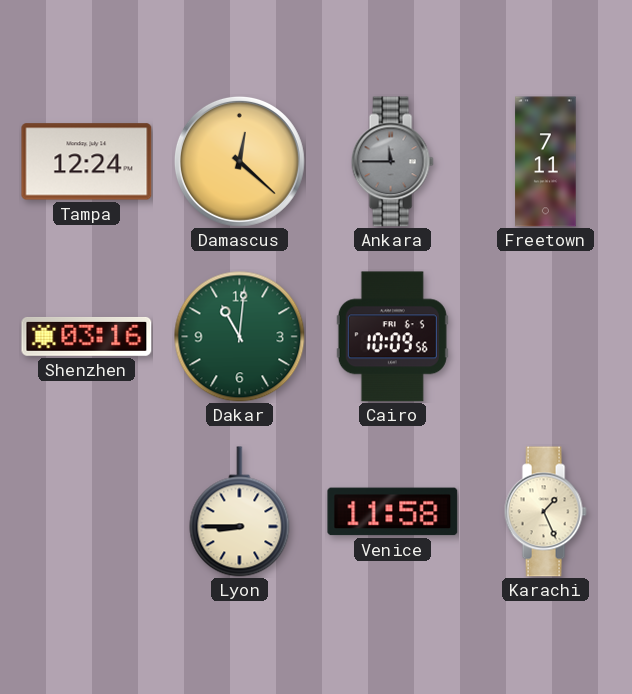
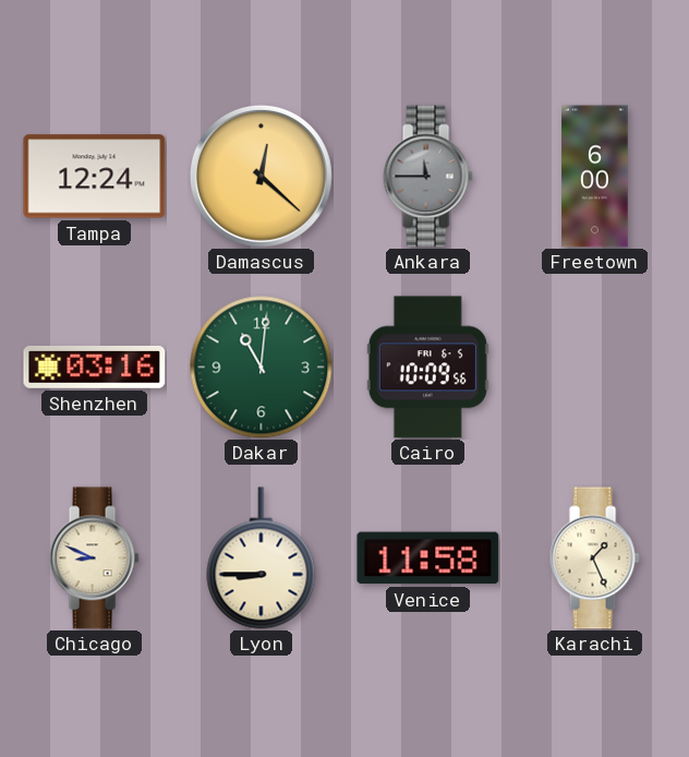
Freetown: 7:11 -> 6:00
Chicago: none -> 8:49
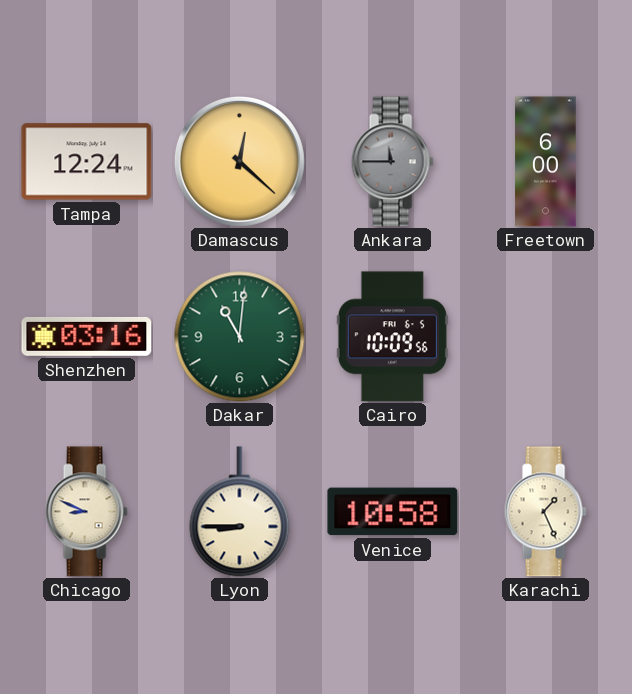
Venice: 11:58 -> 10:58
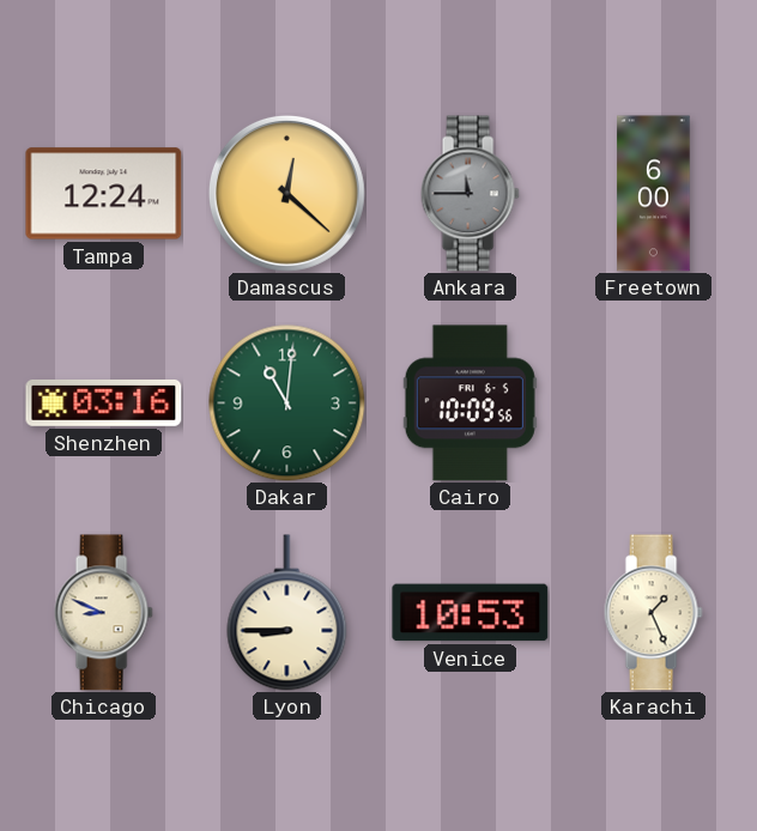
Venice: 10:58 -> 10:53
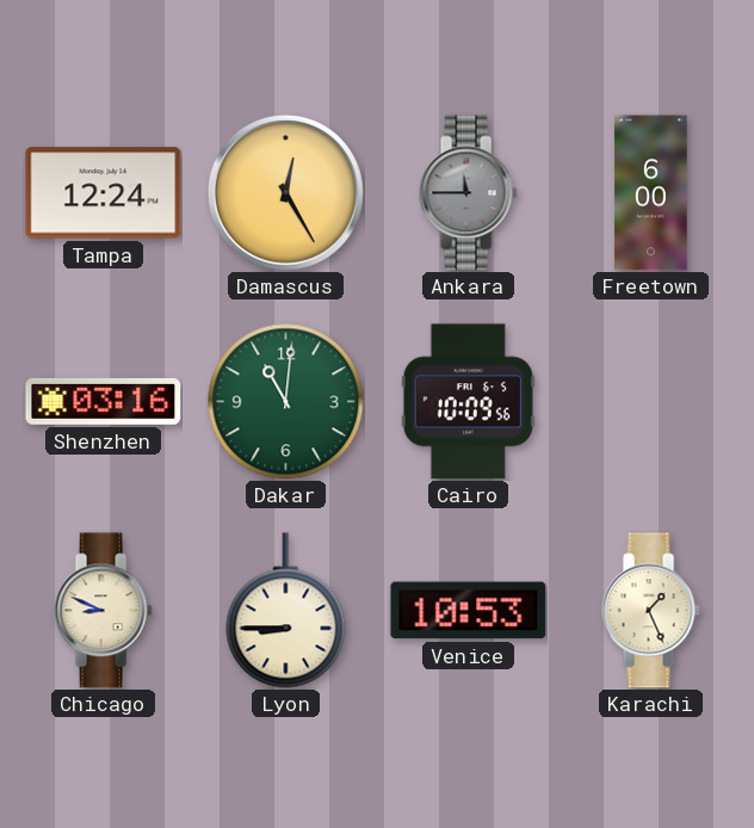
Damascus: 12:22 -> 12:25
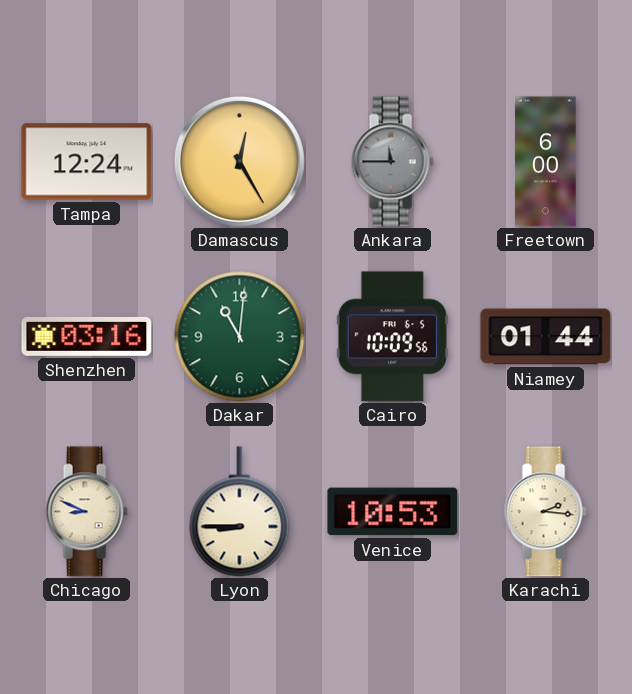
Niamey: none -> 01:44
Karachi: 1:26 -> 2:16
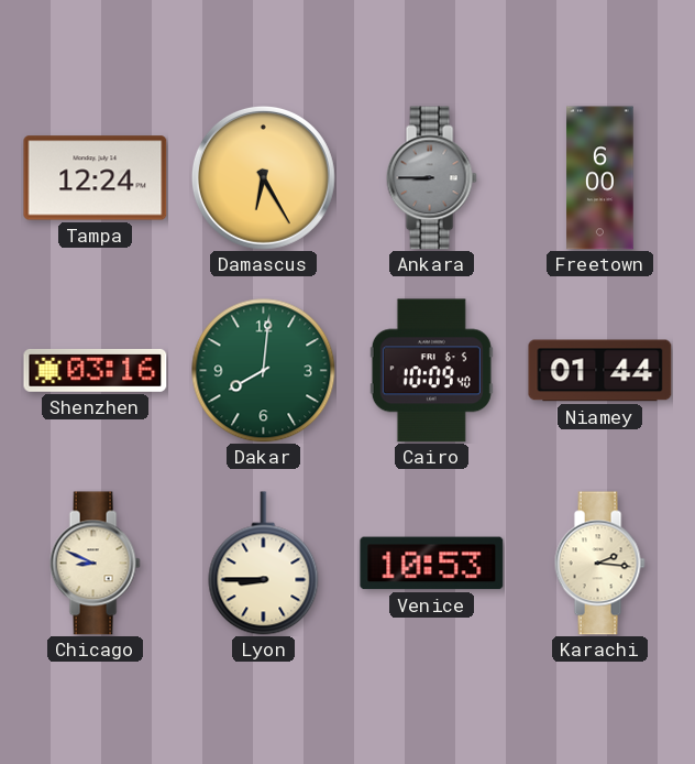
Damascus: 12:25 -> 6:25
Ankara: 11:45 -> 8:45
Dakar: 11:01 -> 8:01
Cairo: 10:09:56 -> 10:09:40
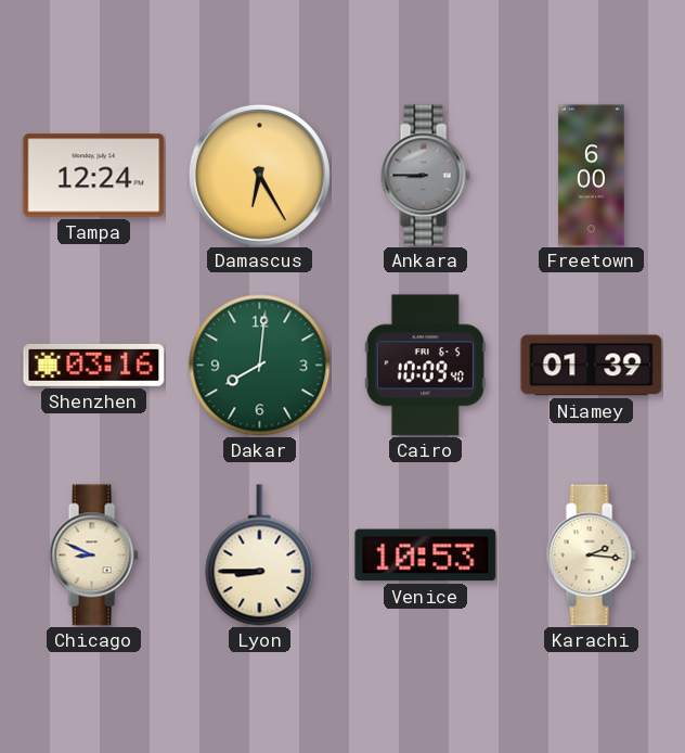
Niamey: 01:44 -> 01:39
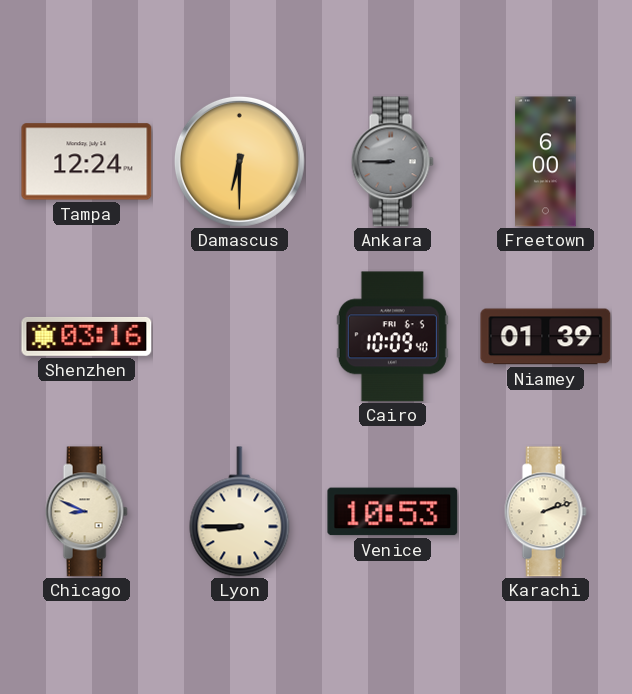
Damascus: 6:25 -> 6:30
Dakar: 8:01 -> none
Karachi: 2:16 -> 2:12
